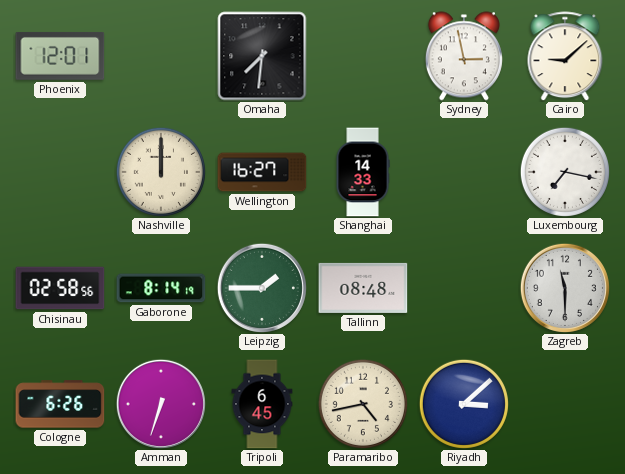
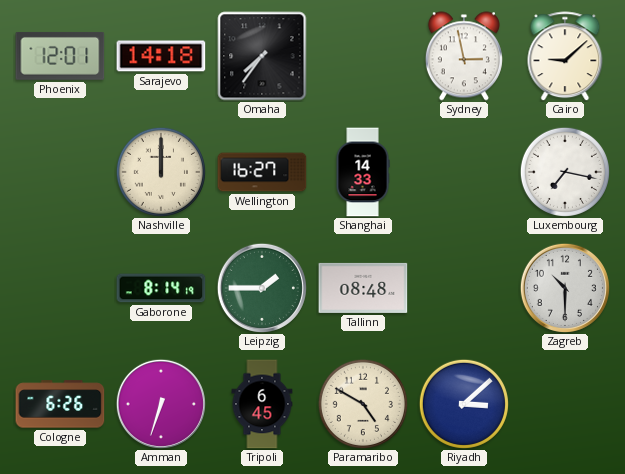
Sarajevo: none -> 14:18
Omaha: 7:31 -> 7:36
Chisinau: 02:58 -> none
Zagreb: 11:30 -> 10:30
Paramaribo: 4:43 -> 4:50
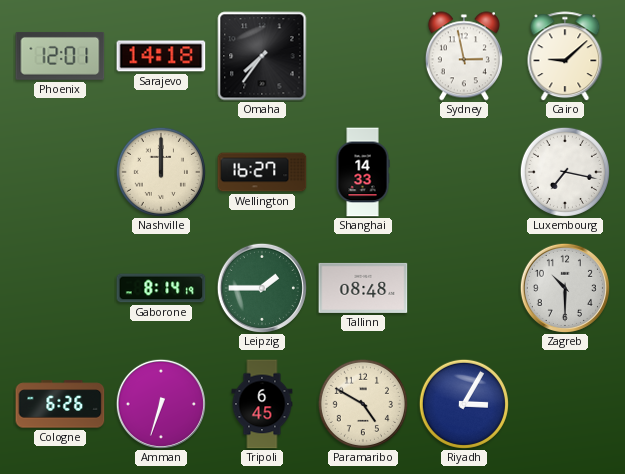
Riyadh: 3:08 -> 3:05
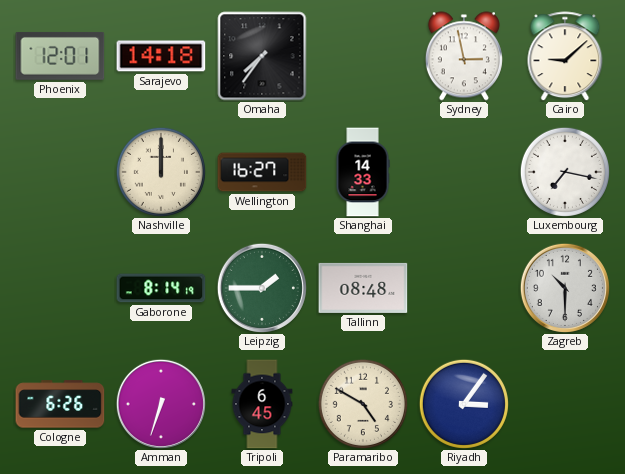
Riyadh: 3:05 -> 3:06
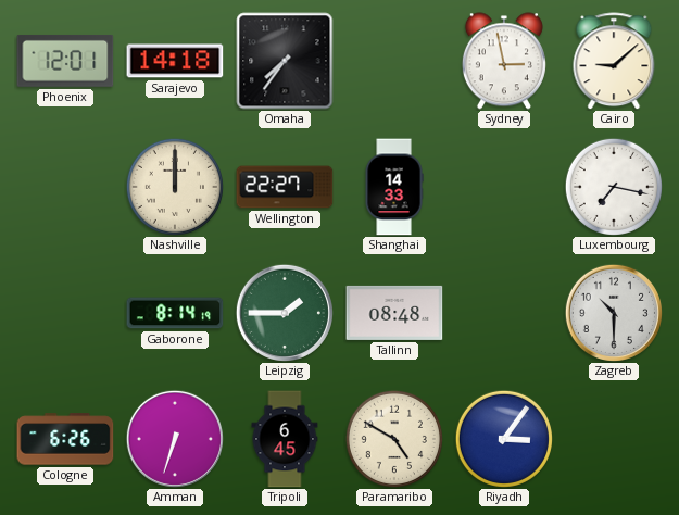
Wellington: 16:27 -> 22:27
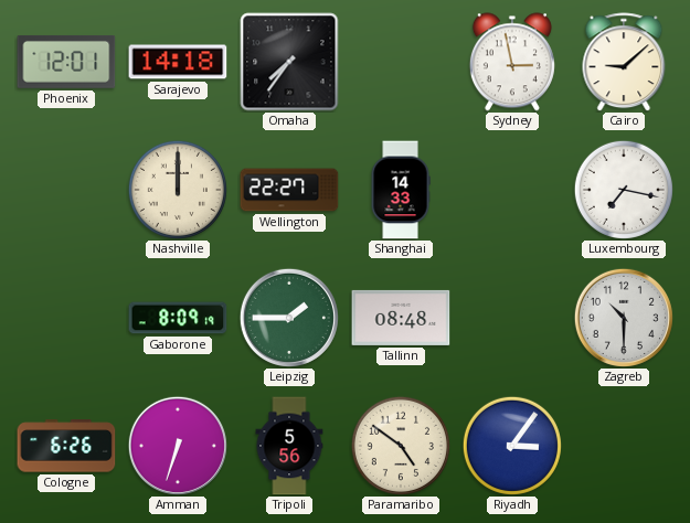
Gaborone: 8:14 -> 8:09
Tripoli: 6:45 -> 5:56
Paramaribo: 4:50 -> 4:51
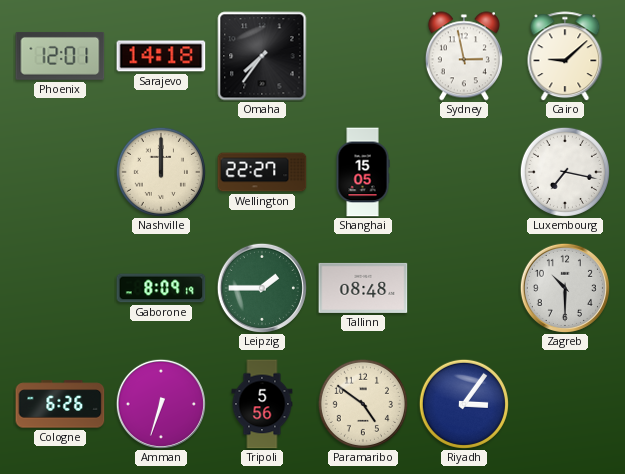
Shanghai: 14:33 -> 15:05
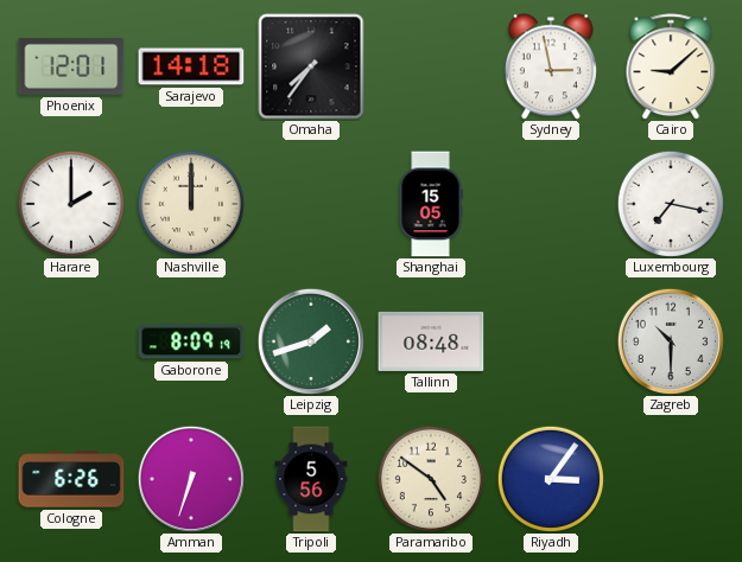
Harare: none -> 2:00
Wellington: 22:27 -> none
Leipzig: 1:45 -> 1:42
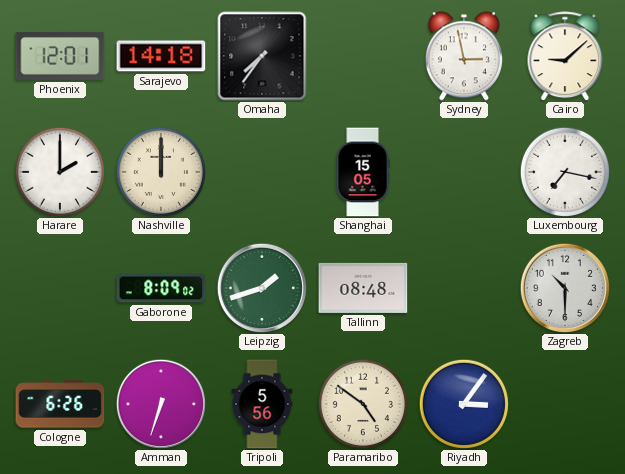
Gaborone: 8:09:19 -> 8:09:02
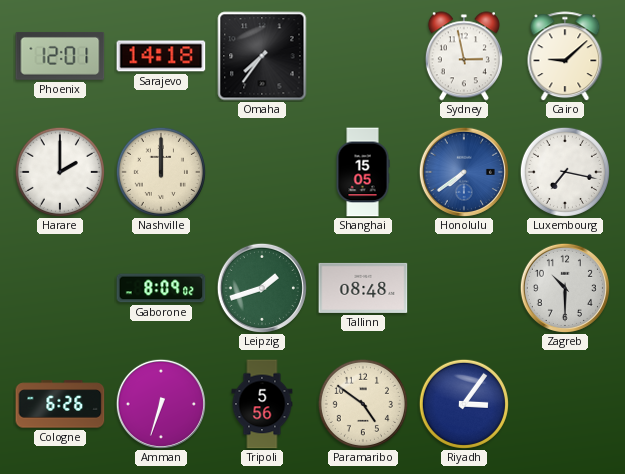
Honolulu: none -> 7:39
